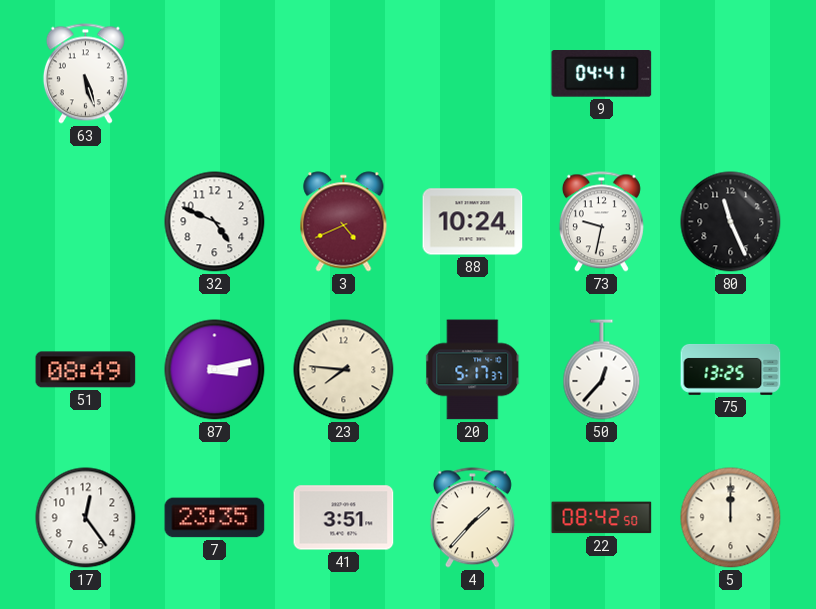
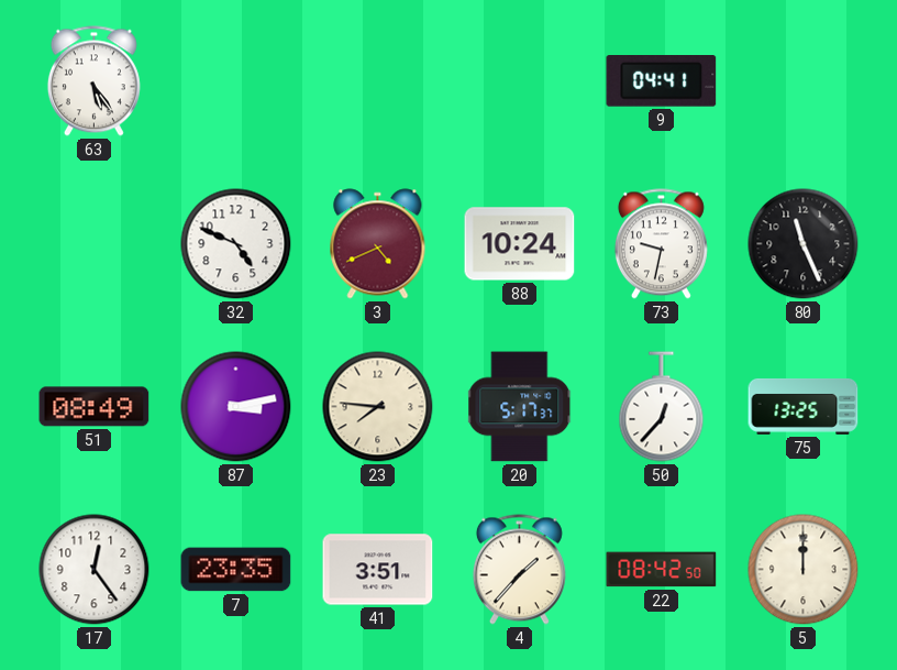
63: 5:27 -> 5:24
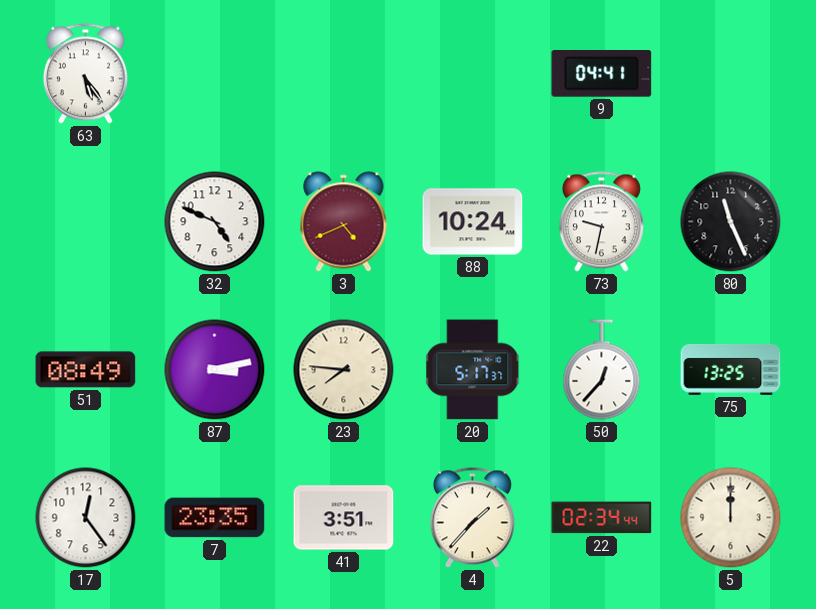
22: 08:42 -> 02:34
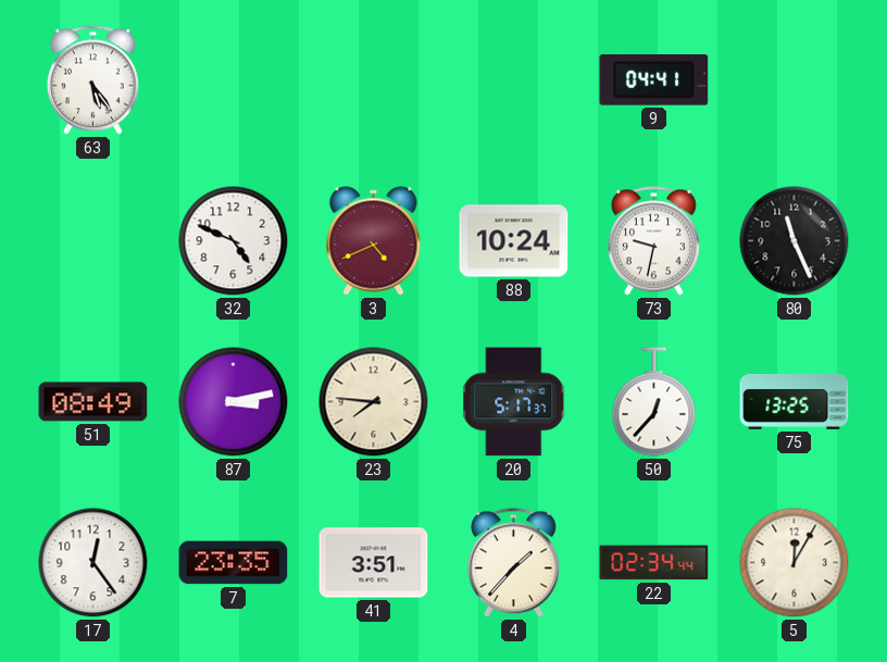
5: 12:00 -> 12:05
